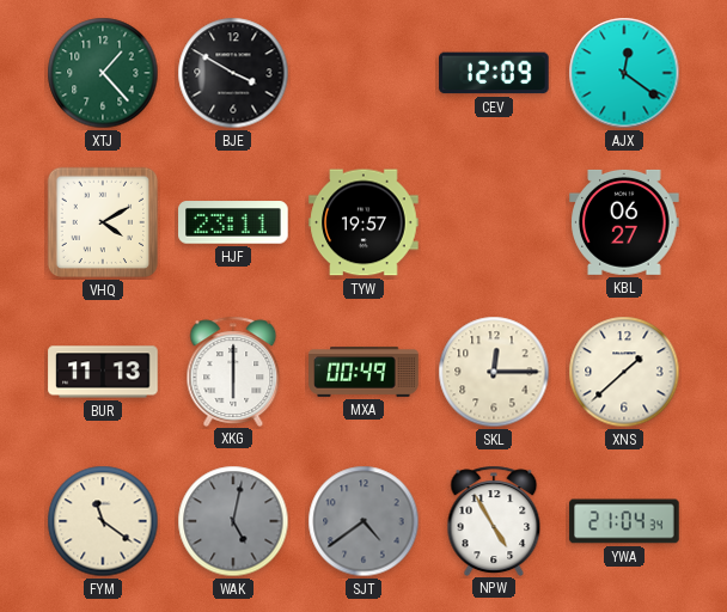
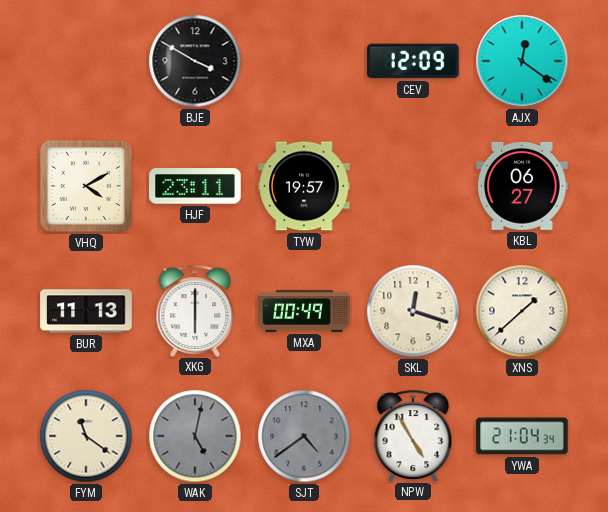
XTJ: 1:23 -> none
SKL: 12:15 -> 12:18
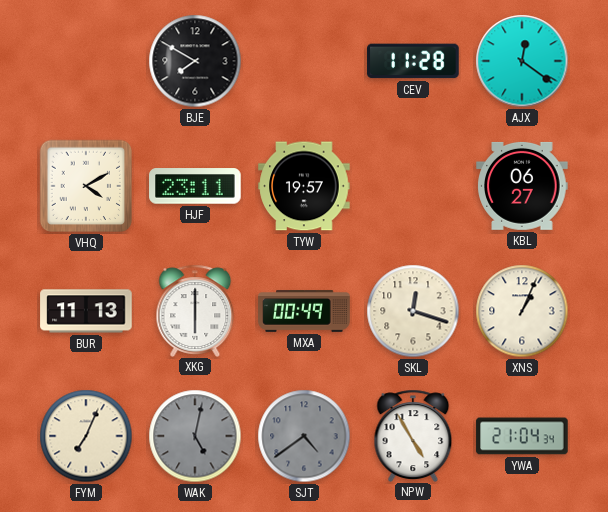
BJE: 3:50 -> 7:50
CEV: 12:09 -> 11:28
XNS: 1:38 -> 1:04
FYM: 11:21 -> 7:04
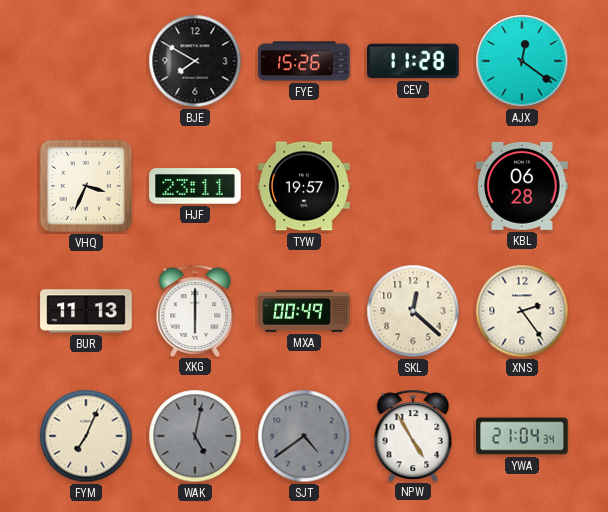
FYE: none -> 15:26
VHQ: 4:10 -> 3:34
KBL: 06:27 -> 06:28
SKL: 12:18 -> 12:22
XNS: 1:04 -> 2:24
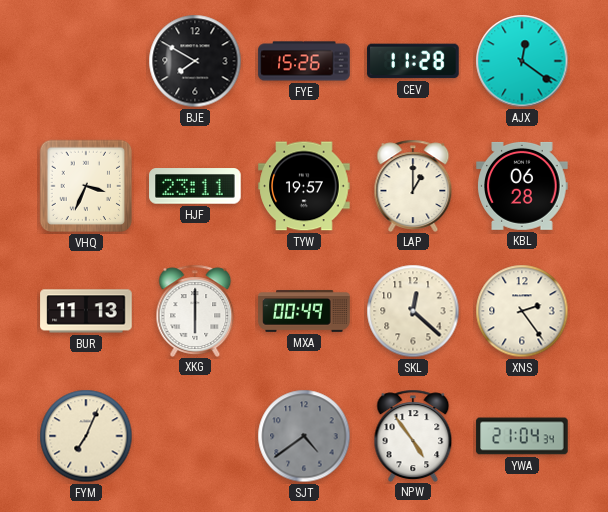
LAP: none -> 1:00
WAK: 5:02 -> none
NPW: 4:55 -> 4:54
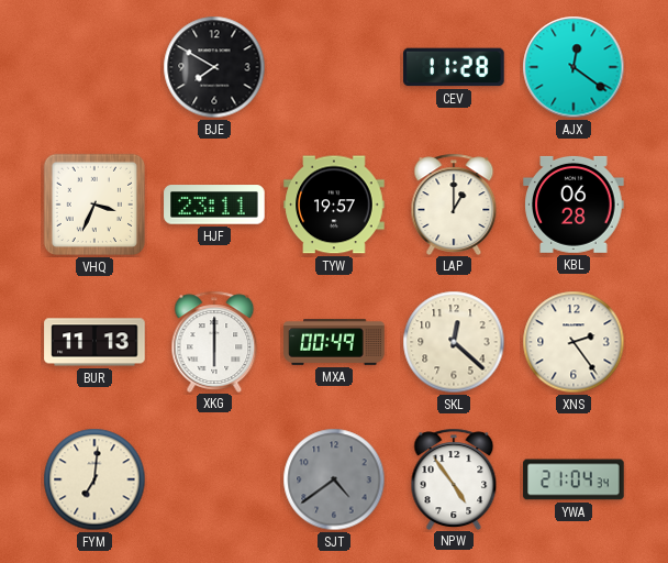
FYE: 15:26 -> none
FYM: 7:04 -> 7:01
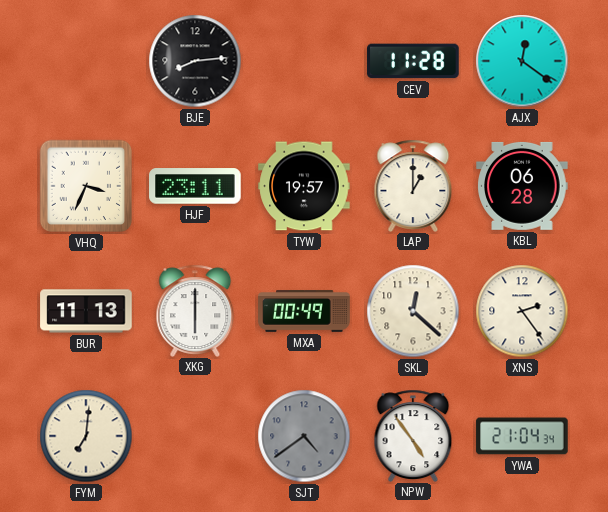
BJE: 7:50 -> 8:14
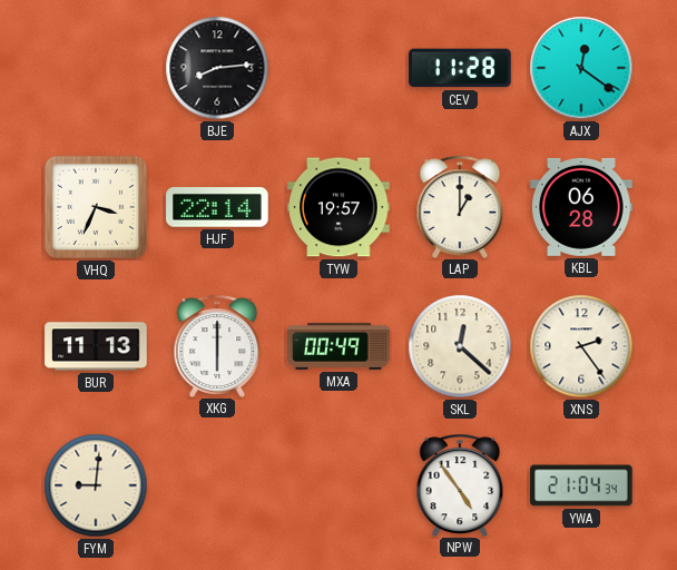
HJF: 23:11 -> 22:14
FYM: 7:01 -> 9:01
SJT: 4:39 -> none
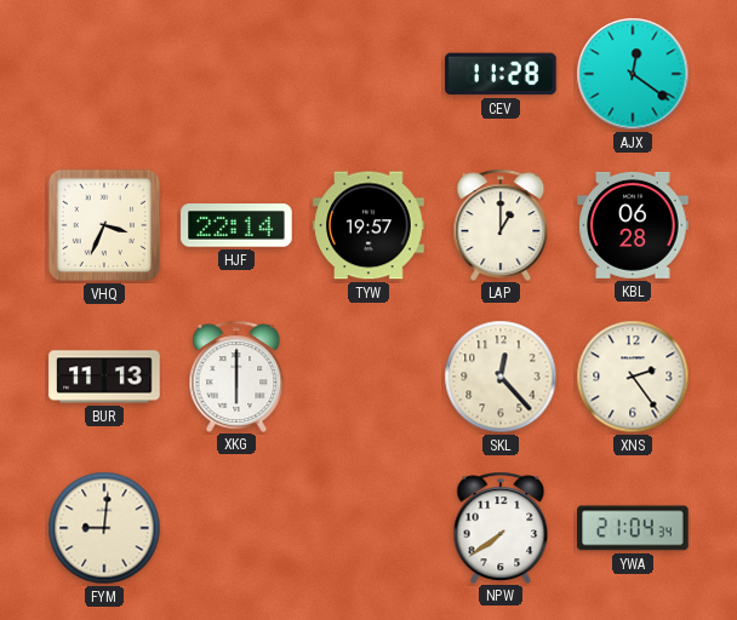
BJE: 8:14 -> none
MXA: 00:49 -> none
SKL: 12:22 -> 12:23
NPW: 4:54 -> 7:39
